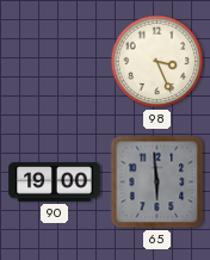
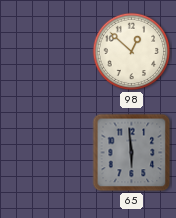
98: 3:26 -> 12:52
90: 19:00 -> none
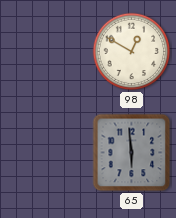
98: 12:52 -> 12:50
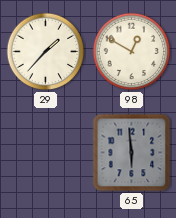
29: none -> 1:37
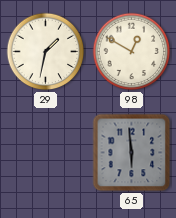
29: 1:37 -> 1:32
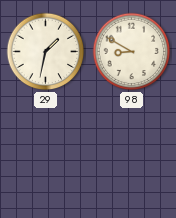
98: 12:50 -> 8:50
65: 5:59 -> none
